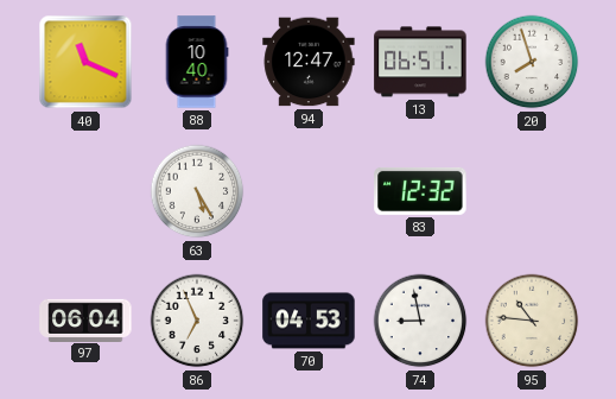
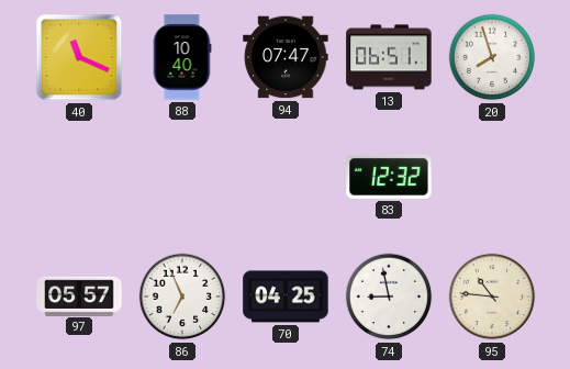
94: 12:47 -> 07:47
63: 5:25 -> none
97: 06:04 -> 05:57
70: 04:53 -> 04:25
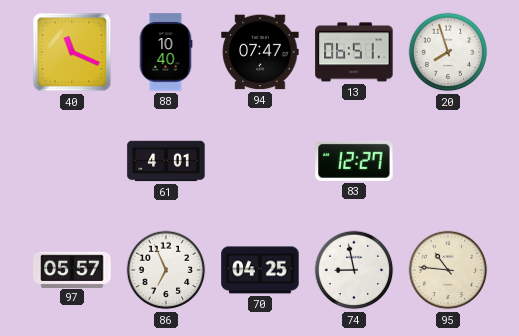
61: none -> 4:01
83: 12:32 -> 12:27
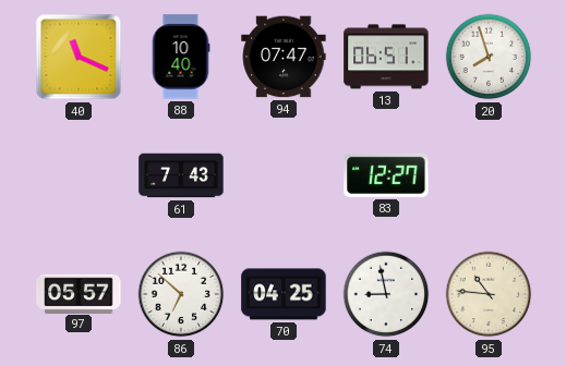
61: 4:01 -> 7:43
86: 6:56 -> 6:52
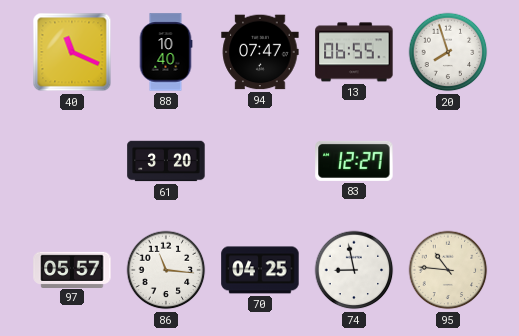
13: 06:51 -> 06:55
61: 7:43 -> 3:20
86: 6:52 -> 11:16
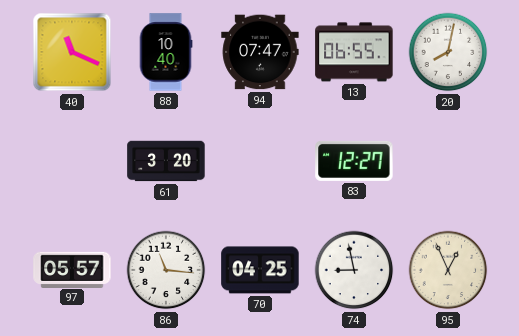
20: 7:57 -> 8:02
95: 10:46 -> 12:56
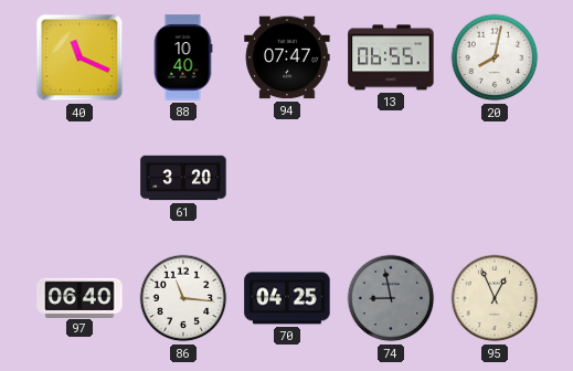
83: 12:27 -> none
97: 05:57 -> 06:40
74 dial: white -> grey
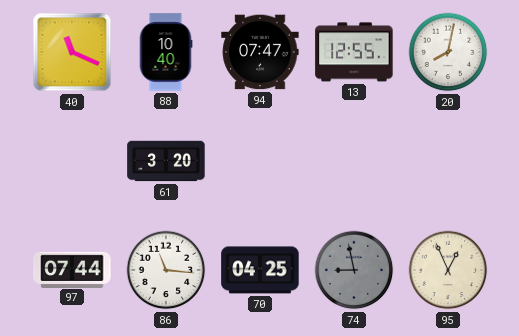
13: 06:55 -> 12:55
97: 06:40 -> 07:44
